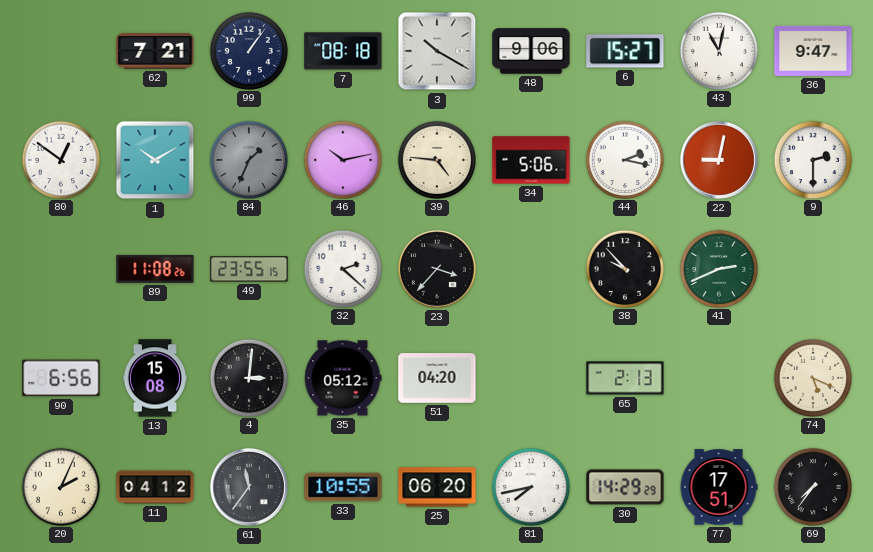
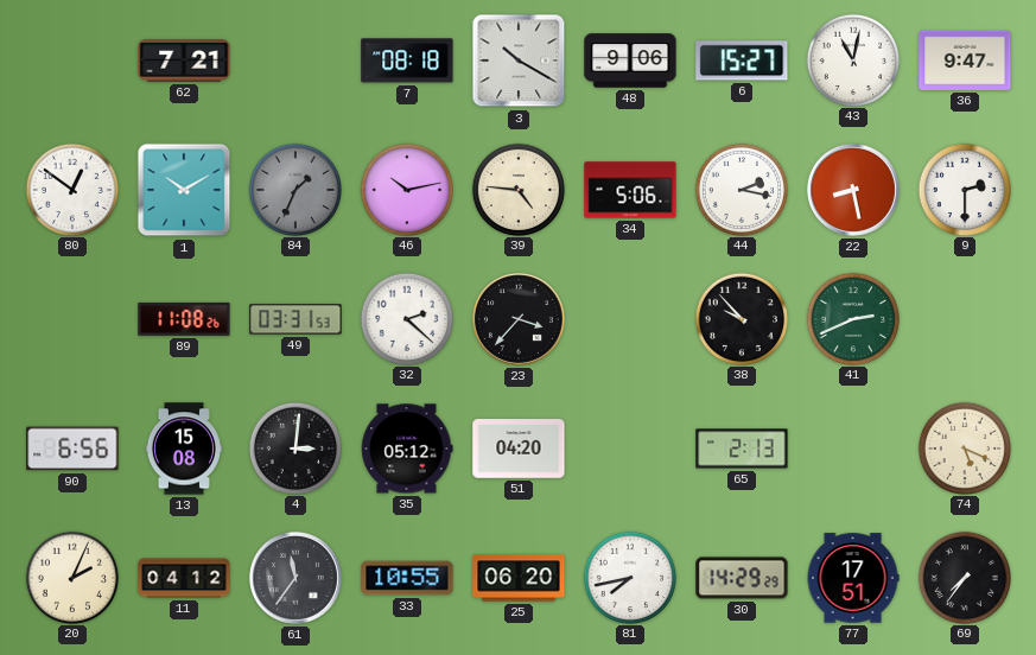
99: 1:06 -> none
22: 9:02 -> 8:28
49: 23:55 -> 03:31
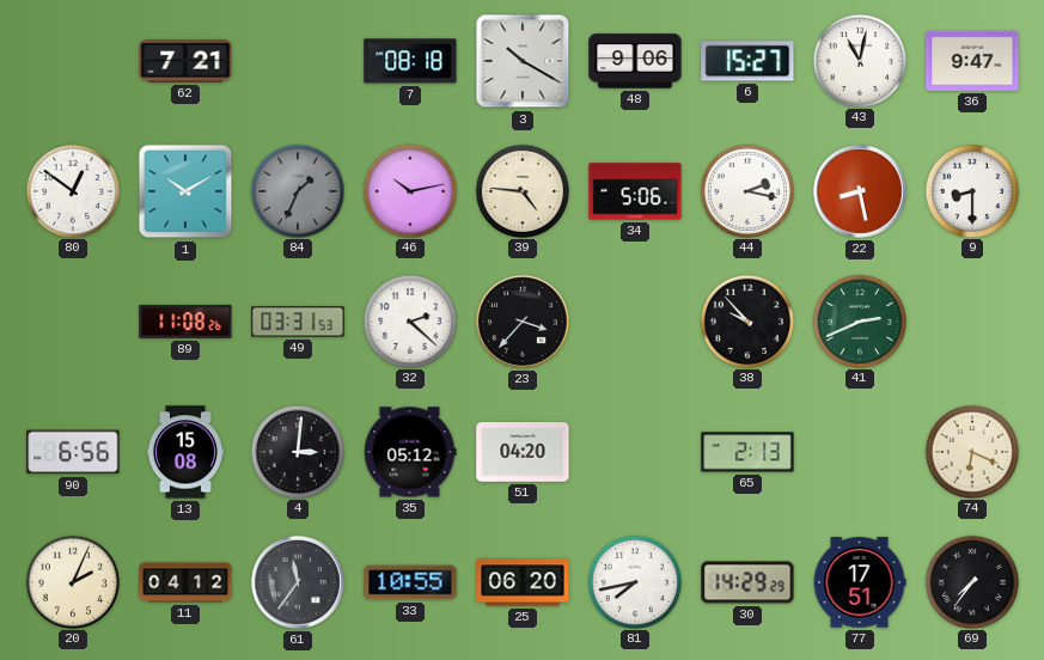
9: 2:30 -> 8:30
74: 5:19 -> 6:19
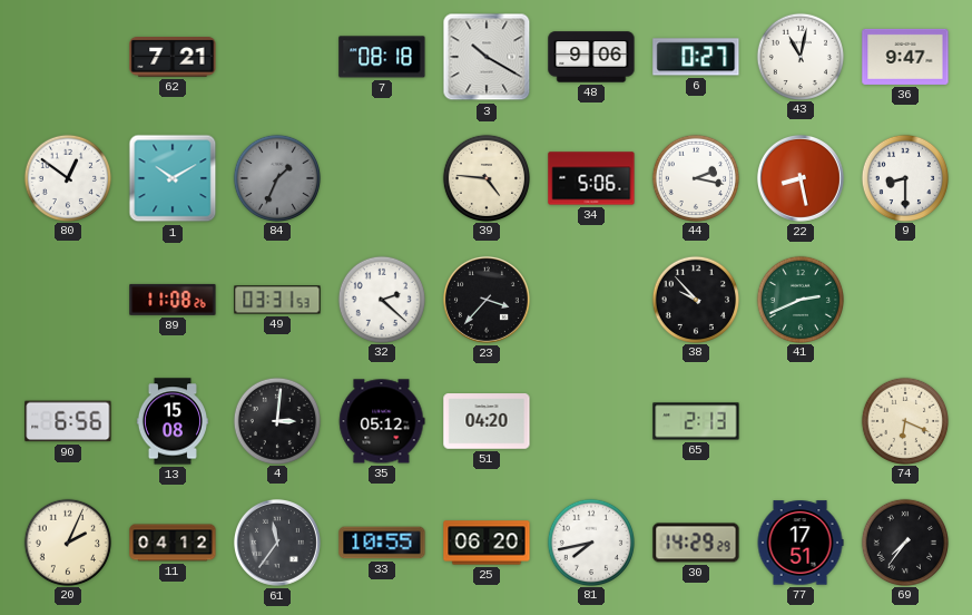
6: 15:27 -> 0:27
46: 10:13 -> none
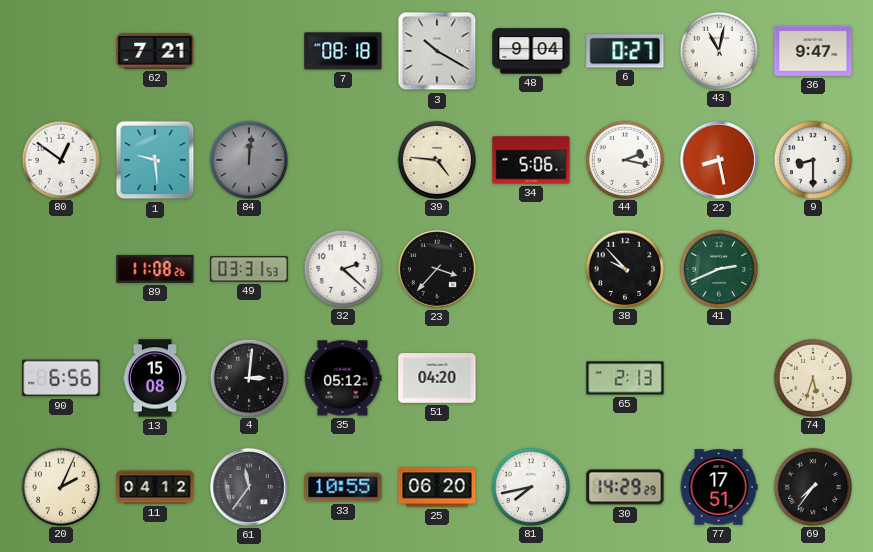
48: 9:06 -> 9:04
1: 10:10 -> 9:29
84: 1:34 -> 12:01
74: 6:19 -> 5:33
